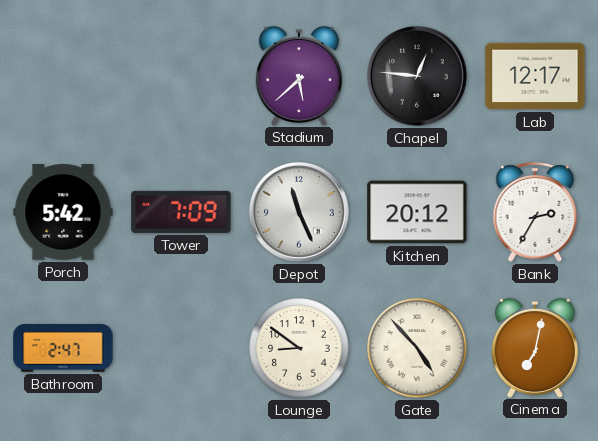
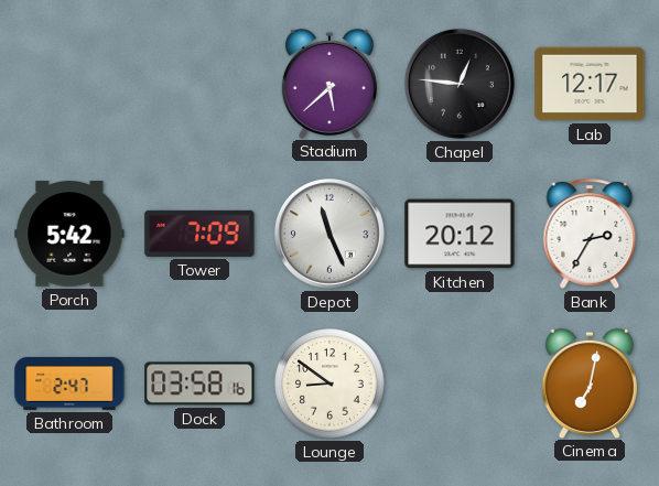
Dock: none -> 03:58
Gate: 4:53 -> none
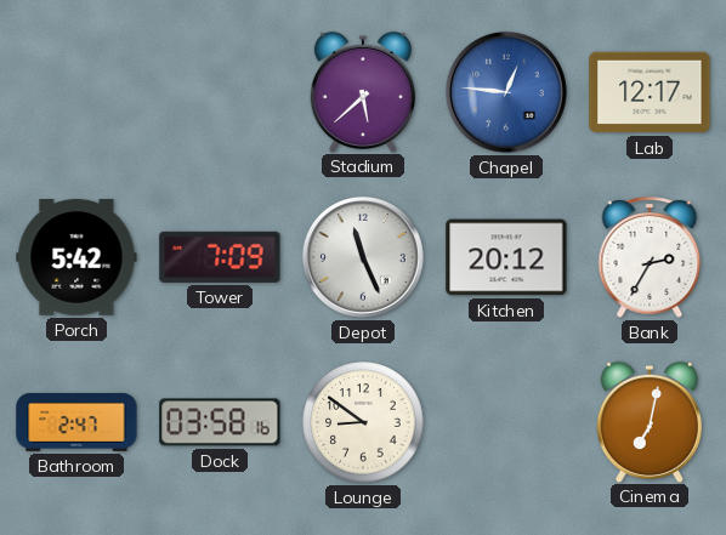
Chapel dial: black -> blue
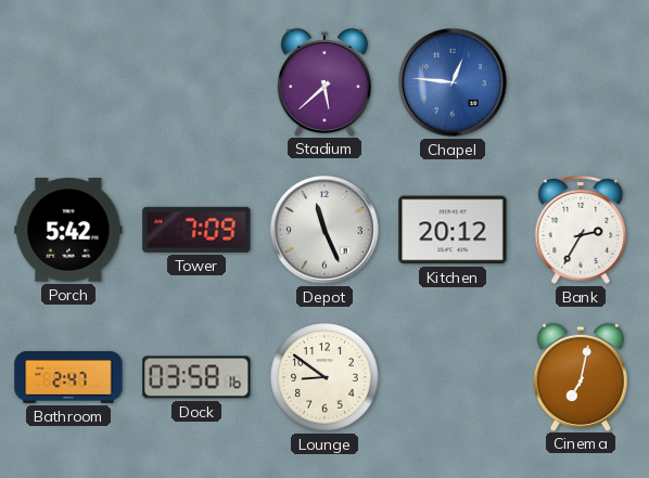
Lab: 12:17 -> none
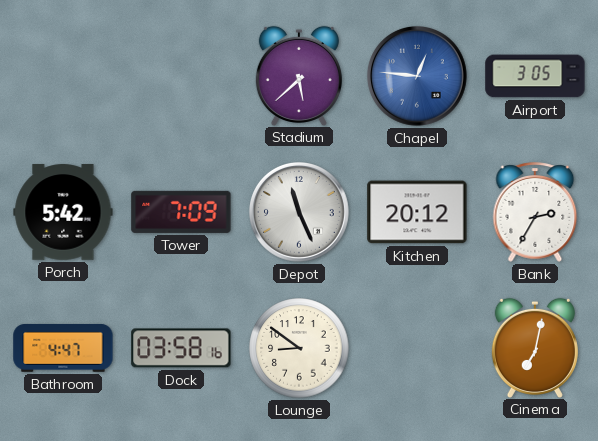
Airport: none -> 3:05
Bathroom: 2:47 -> 4:47
